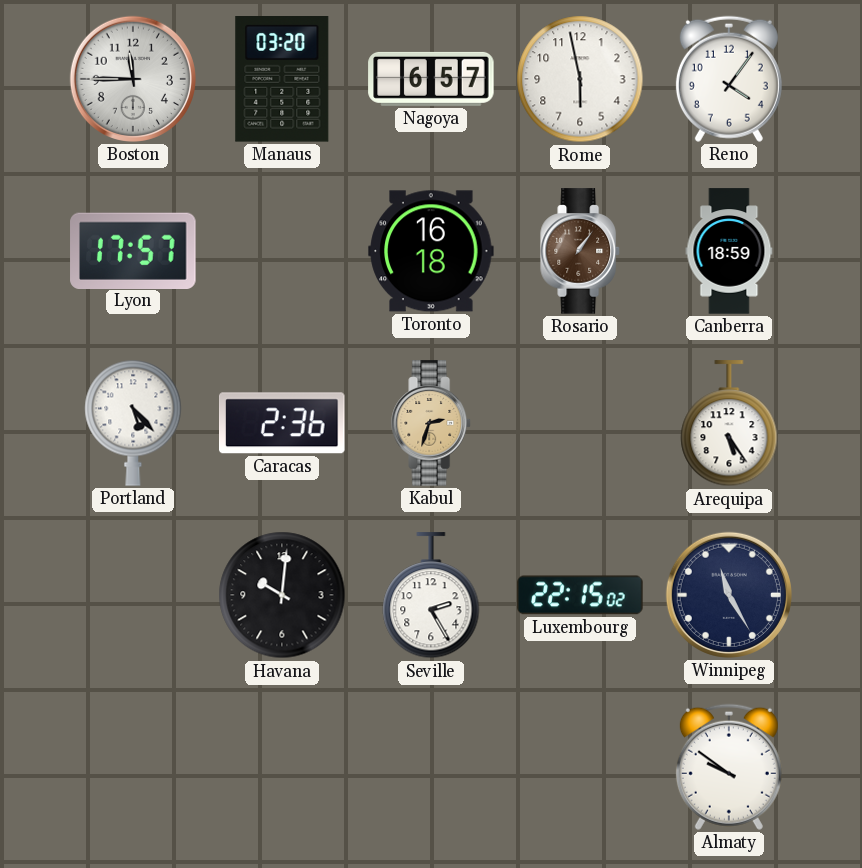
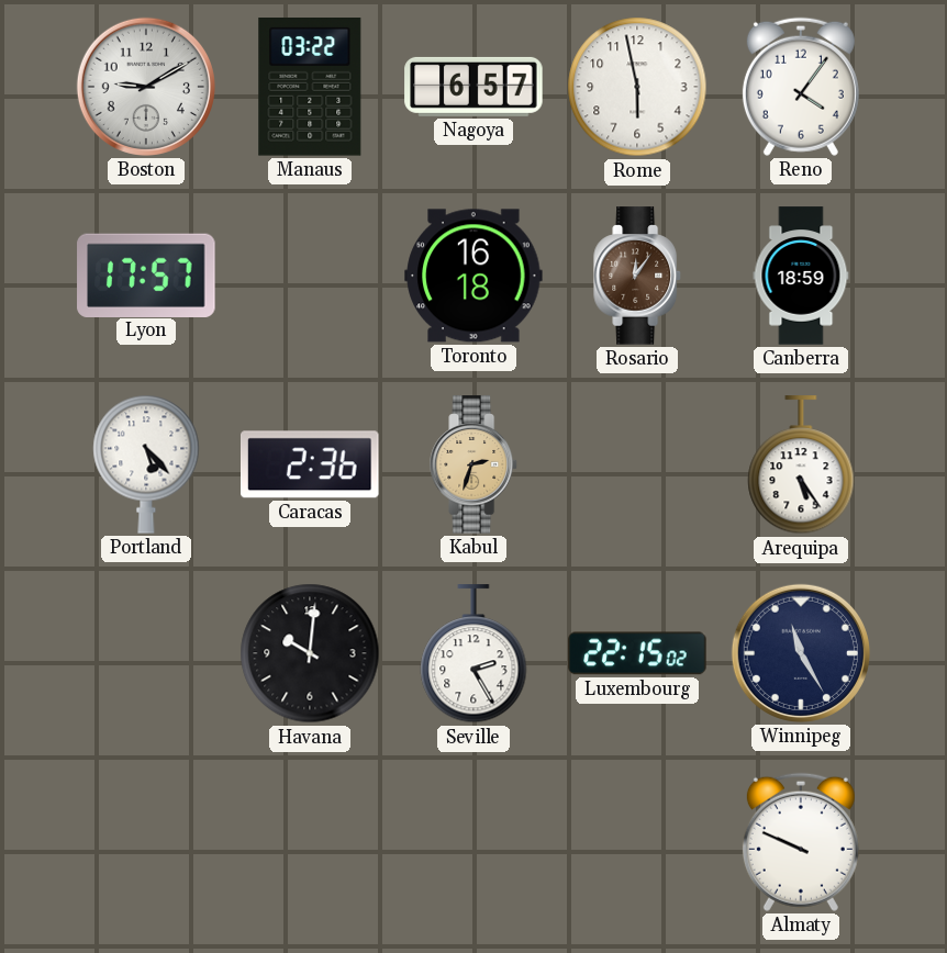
Boston: 11:45 -> 9:10
Manaus: 03:20 -> 03:22
Rosario: 1:06 -> 12:06
Almaty: 9:51 -> 9:49
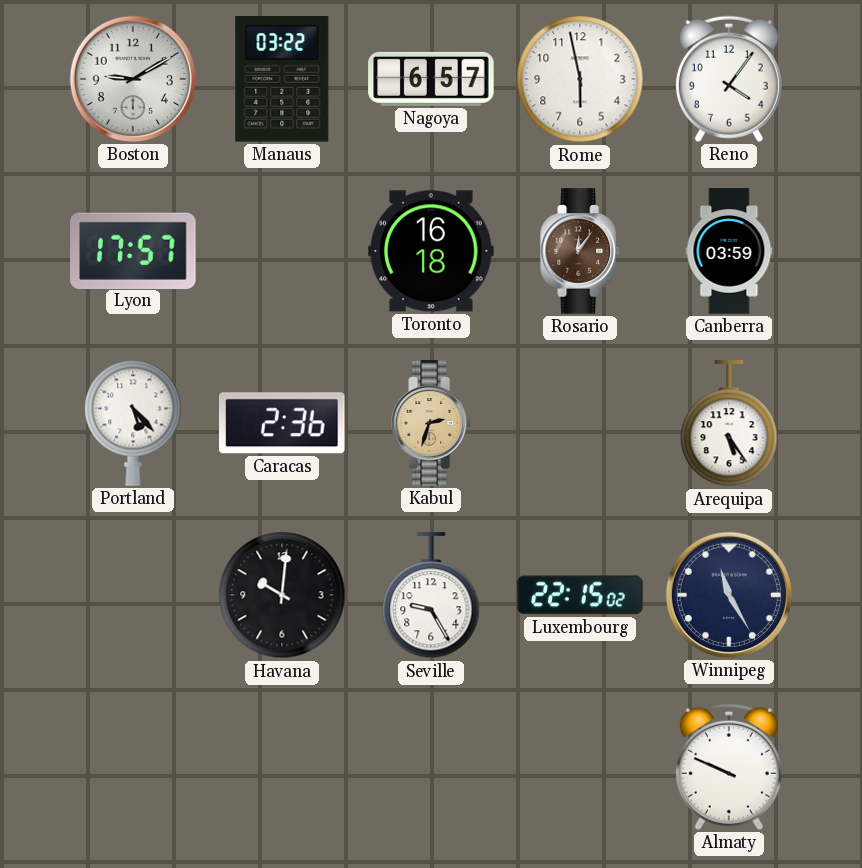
Canberra: 18:59 -> 03:59
Seville: 2:25 -> 9:25
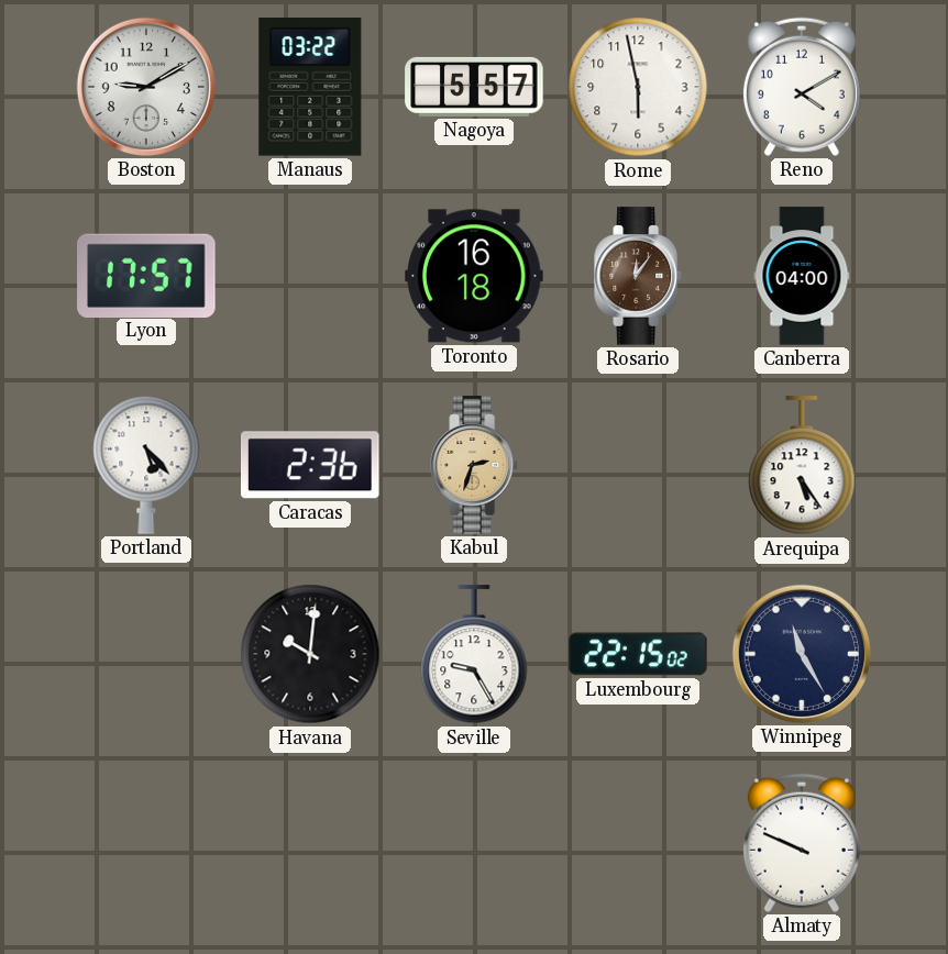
Nagoya: 6:57 -> 5:57
Reno: 4:06 -> 4:10
Canberra: 03:59 -> 04:00
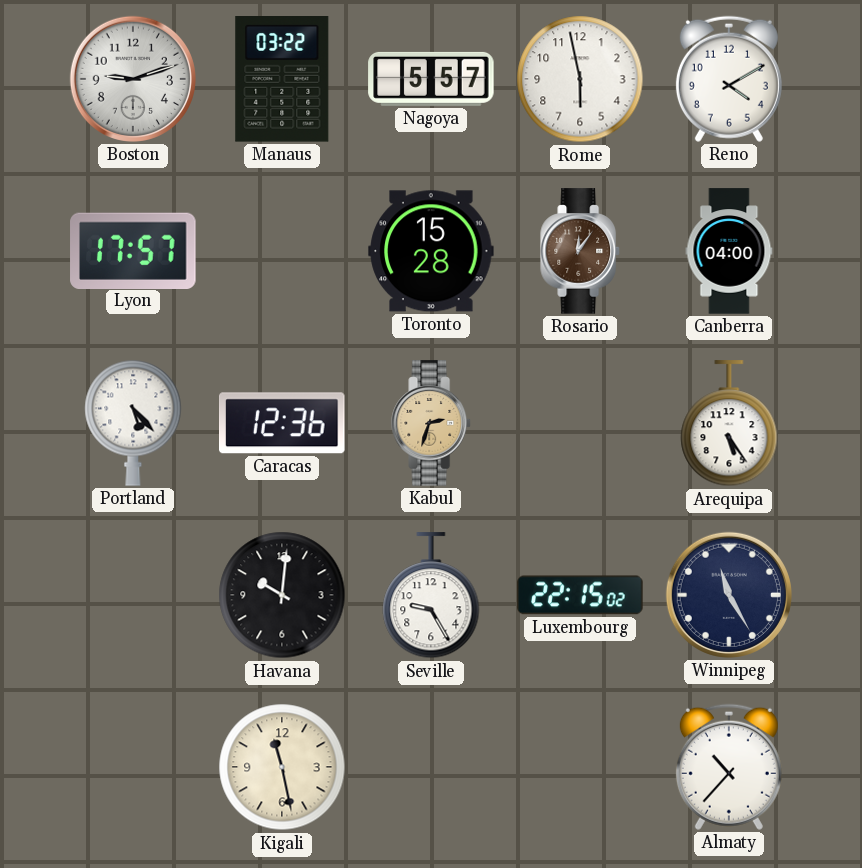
Boston: 9:10 -> 9:12
Toronto: 16:18 -> 15:28
Caracas: 2:36 -> 12:36
Kigali: none -> 11:28
Almaty: 9:49 -> 10:37
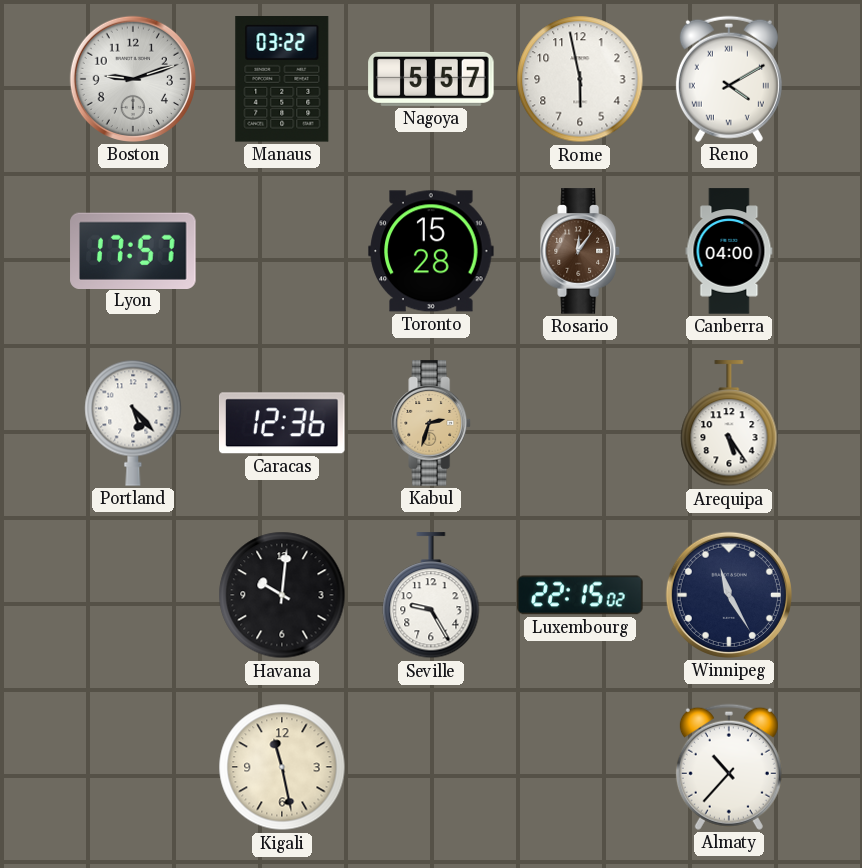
Reno numerals: Arabic -> Roman
